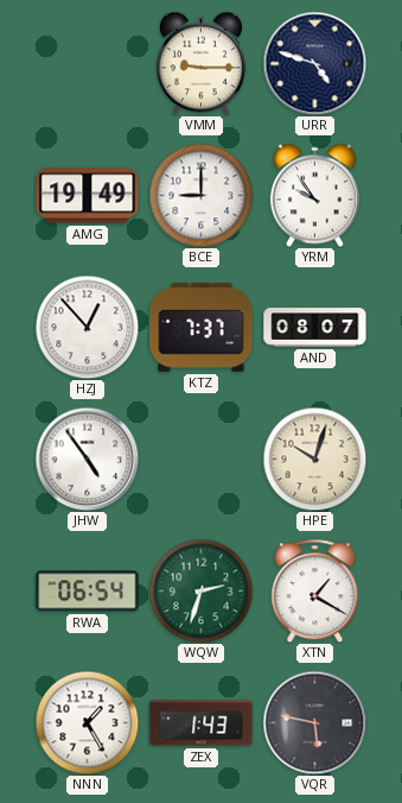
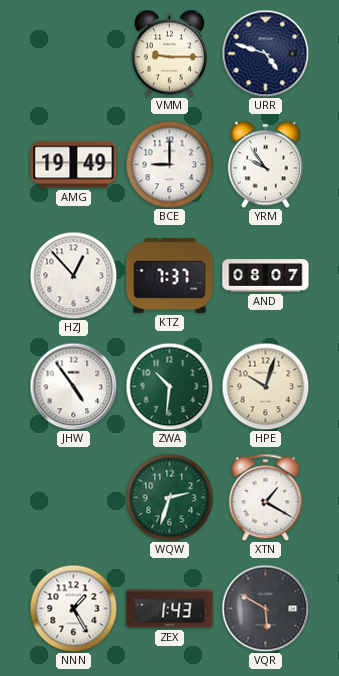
ZWA: none -> 10:31
RWA: 06:54 -> none
VQR: 5:47 -> 5:50
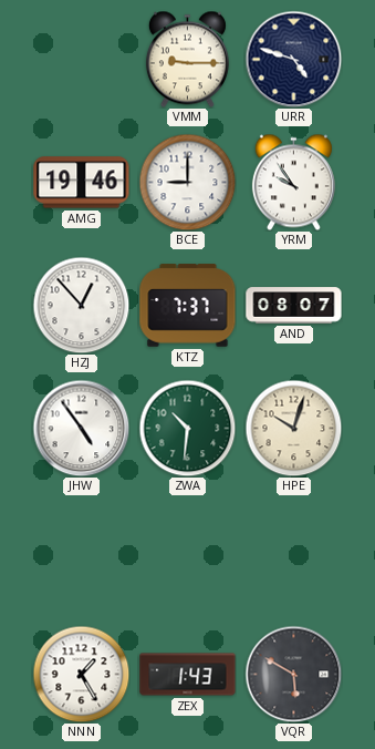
AMG: 19:49 -> 19:46
WQW: 2:33 -> none
XTN: 1:20 -> none
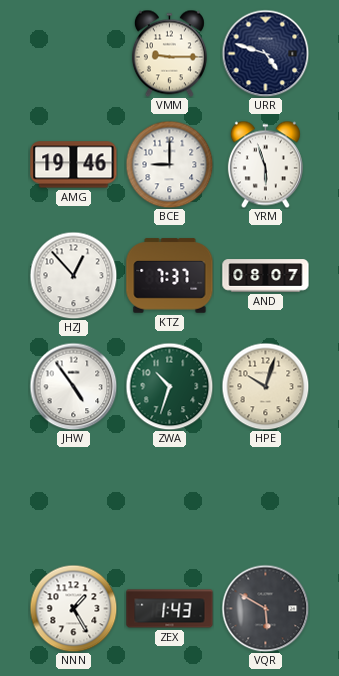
YRM: 9:54 -> 5:57
ZWA: 10:31 -> 10:33
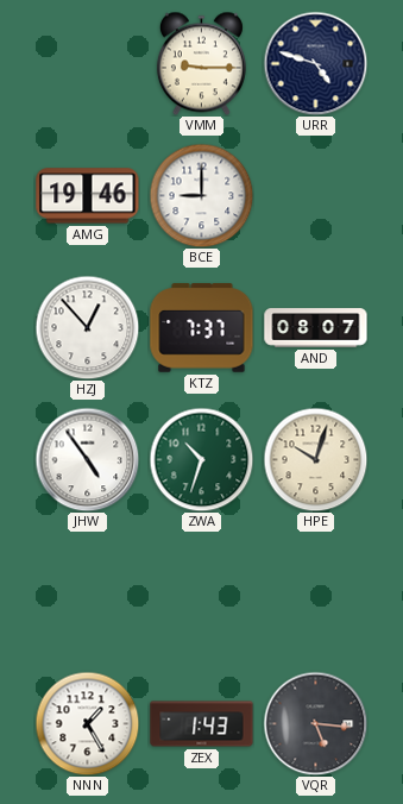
YRM: 5:57 -> none
VQR: 5:50 -> 5:16
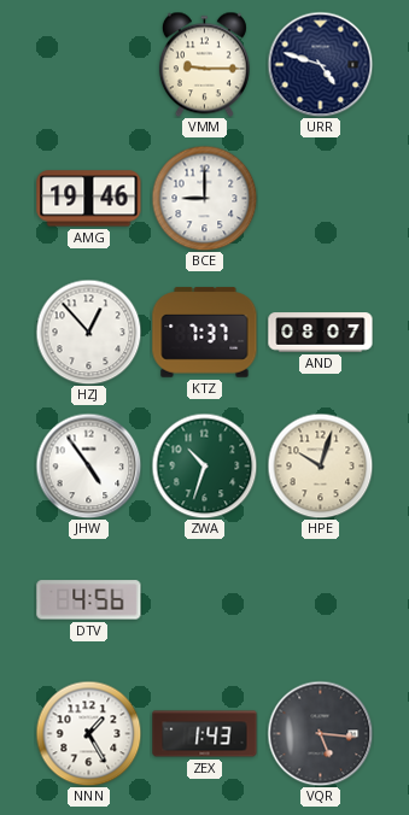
DTV: none -> 4:56
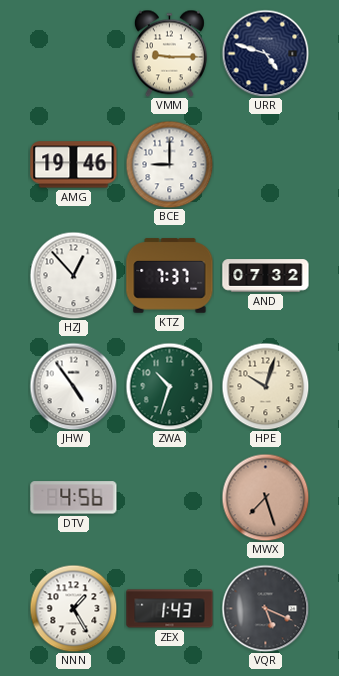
AND: 08:07 -> 07:32
MWX: none -> 7:27
VQR: 5:16 -> 5:19
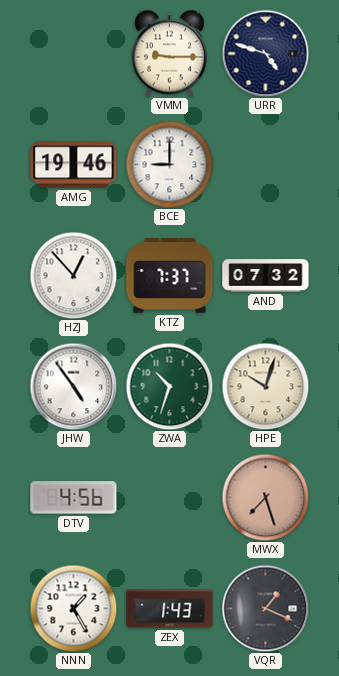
VQR: 5:19 -> 1:19
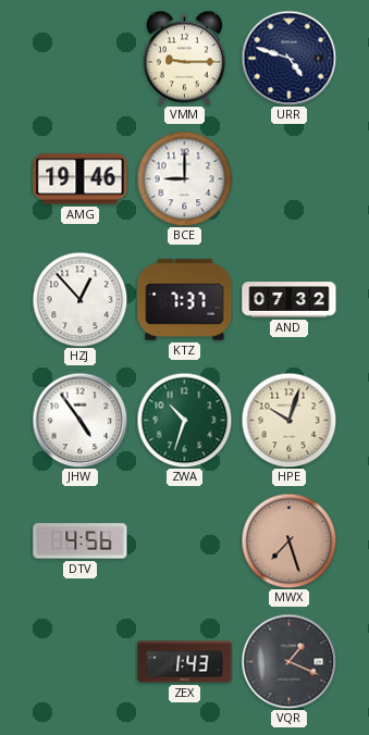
NNN: 1:25 -> none
